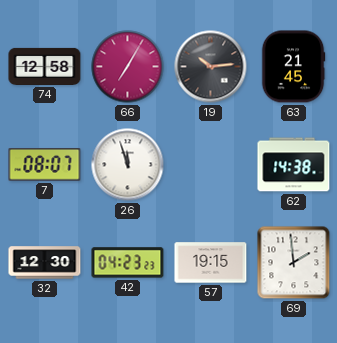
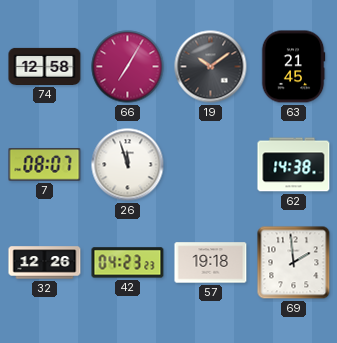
19: 10:14 -> 10:09
32: 12:30 -> 12:26
57: 19:15 -> 19:18
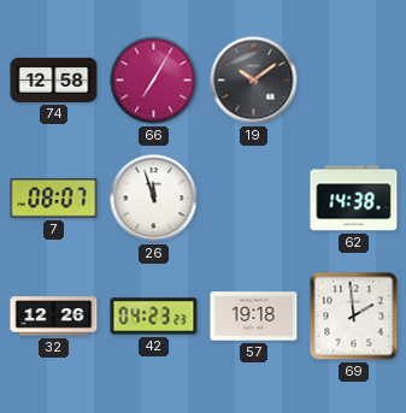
63: 21:45 -> none
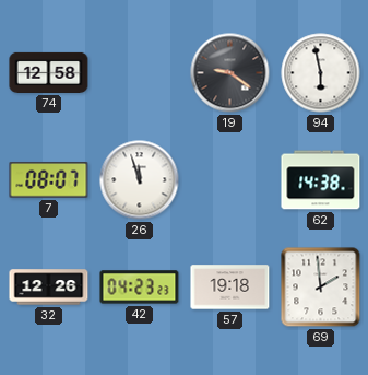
66: 7:05 -> none
19: 10:09 -> 9:21
94: none -> 5:58
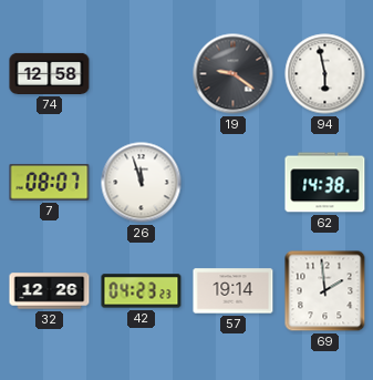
57: 19:18 -> 19:14
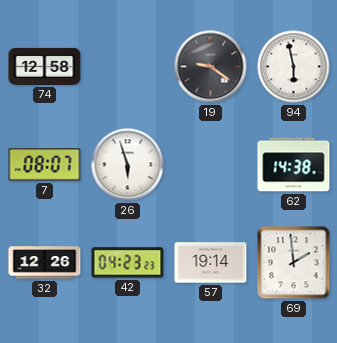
26: 11:57 -> 5:57
